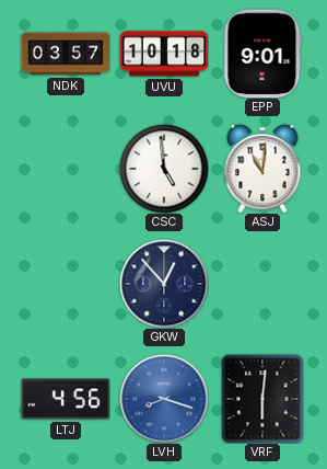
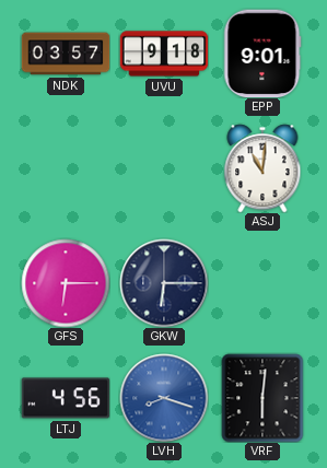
UVU: 10:18 -> 9:18
CSC: 4:59 -> none
GFS: none -> 6:15
GKW: 12:53 -> 6:15
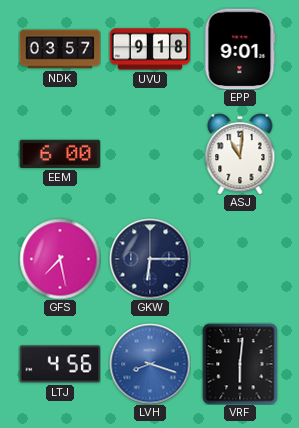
EEM: none -> 6:00
GFS: 6:15 -> 7:28
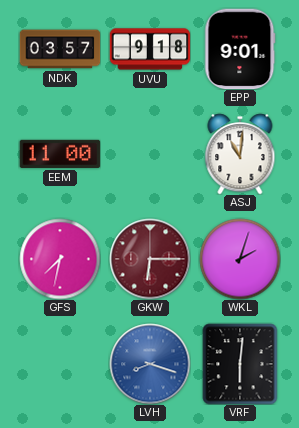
EEM: 6:00 -> 11:00
GFS: 7:28 -> 7:32
GKW dial: navy -> burgundy
WKL: none -> 2:03
LTJ: 4:56 -> none
